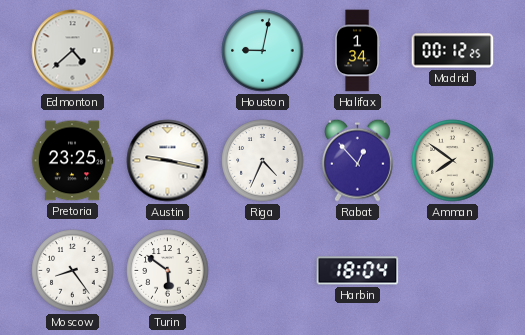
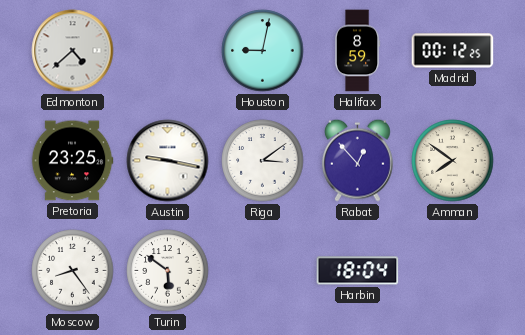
Halifax: 1:34 -> 8:59
Riga: 4:34 -> 3:09
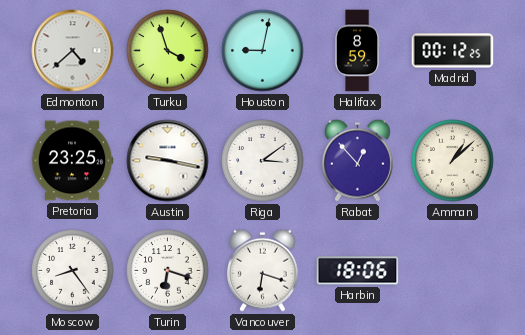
Turku: none -> 3:57
Amman: 7:51 -> 1:08
Turin: 5:51 -> 6:18
Vancouver: none -> 6:18
Harbin: 18:04 -> 18:06
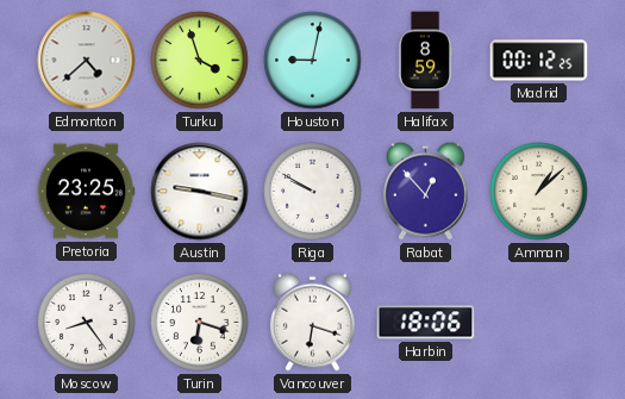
Riga: 3:09 -> 9:50
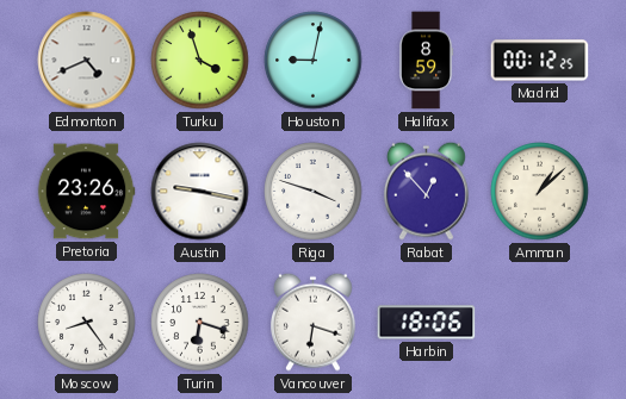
Edmonton: 4:38 -> 4:41
Pretoria: 23:25 -> 23:26
Riga: 9:50 -> 3:48
